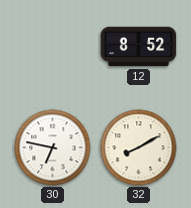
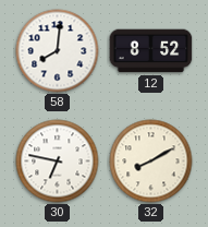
58: none -> 8:01
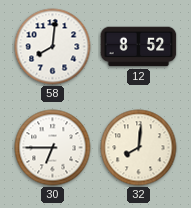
30: 6:47 -> 6:45
32: 8:10 -> 8:01
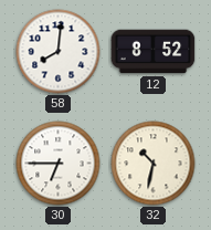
32: 8:01 -> 10:32
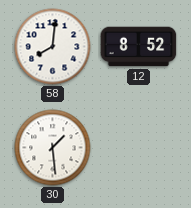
30: 6:45 -> 1:29
32: 10:32 -> none
